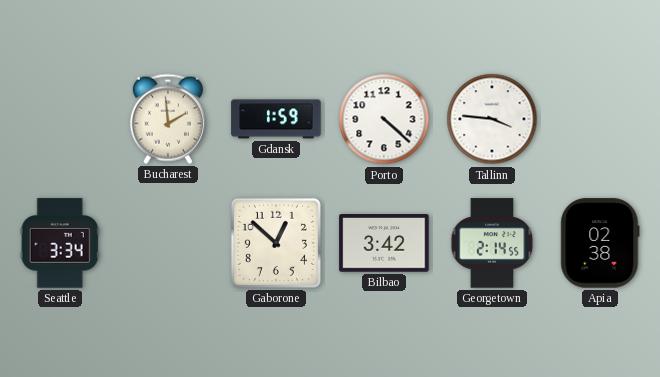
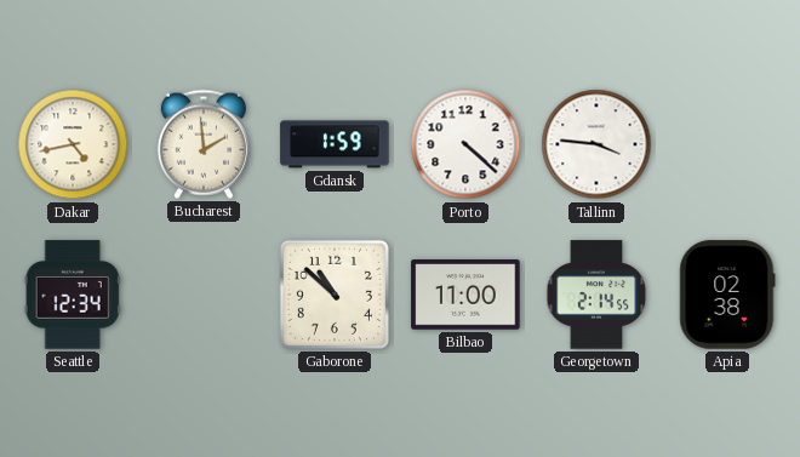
Dakar: none -> 4:43
Seattle: 3:34 -> 12:34
Gaborone: 12:52 -> 10:52
Bilbao: 3:42 -> 11:00
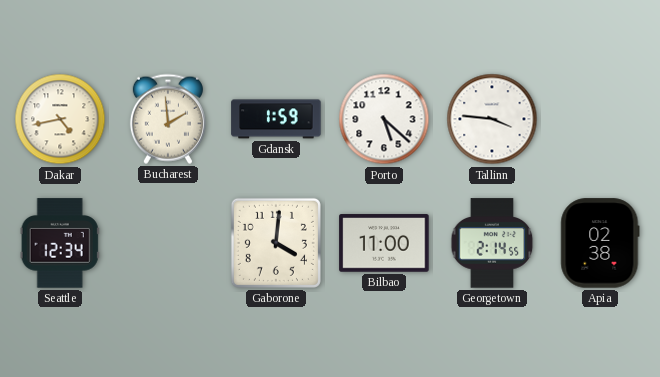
Porto: 4:22 -> 5:22
Gaborone: 10:52 -> 4:01
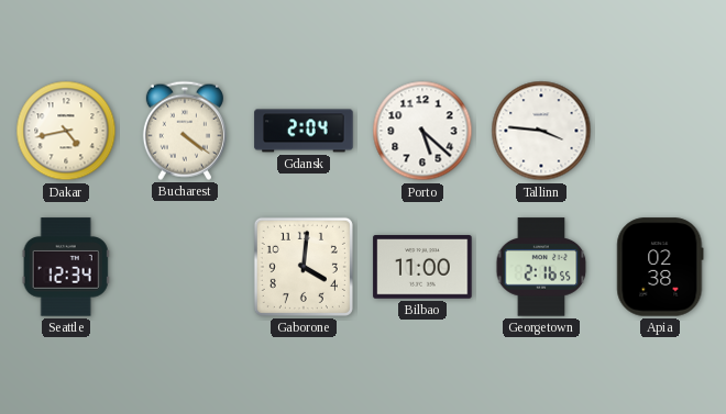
Bucharest: 1:59 -> 4:21
Gdansk: 1:59 -> 2:04
Georgetown: 2:14 -> 2:16
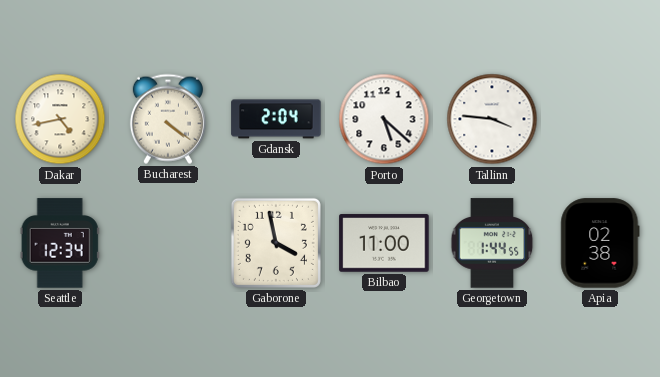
Gaborone: 4:01 -> 3:58
Georgetown: 2:16 -> 1:44
